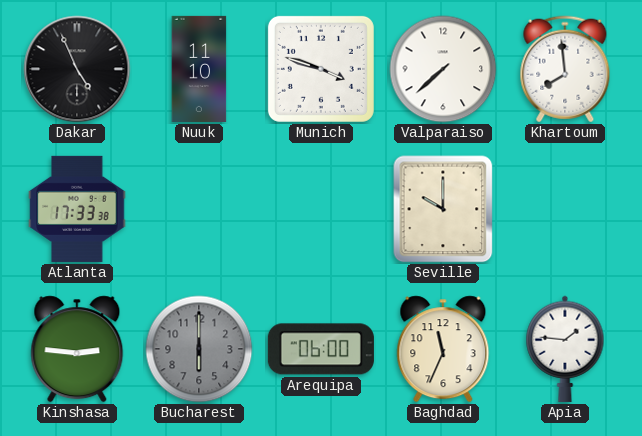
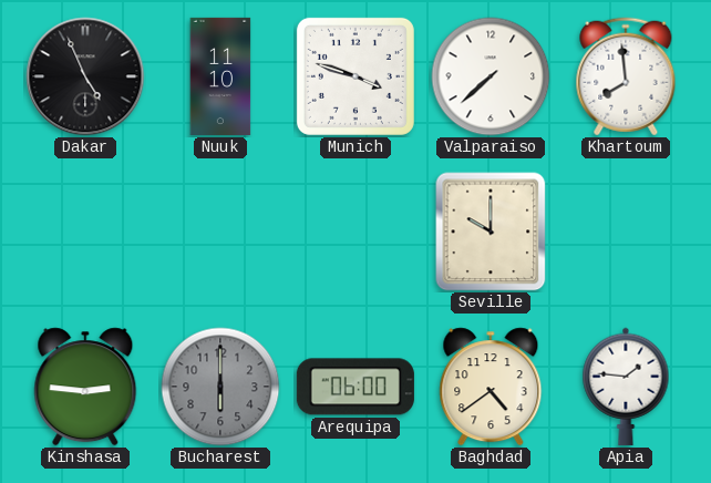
Atlanta: 17:33 -> none
Baghdad: 11:34 -> 4:39
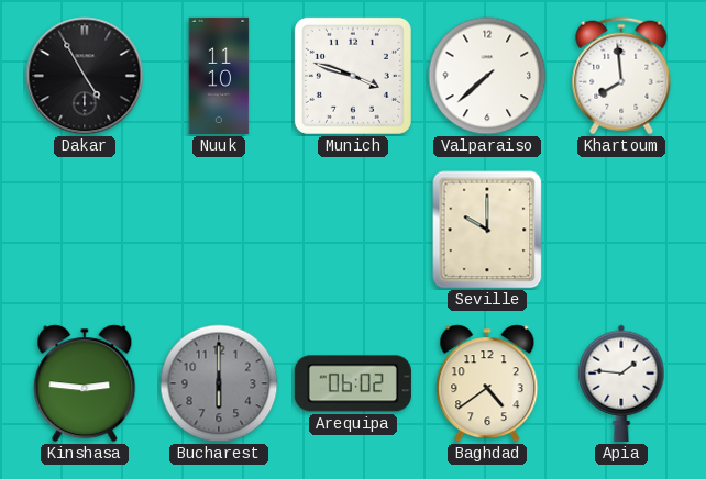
Dakar: 4:56 -> 4:55
Arequipa: 06:00 -> 06:02
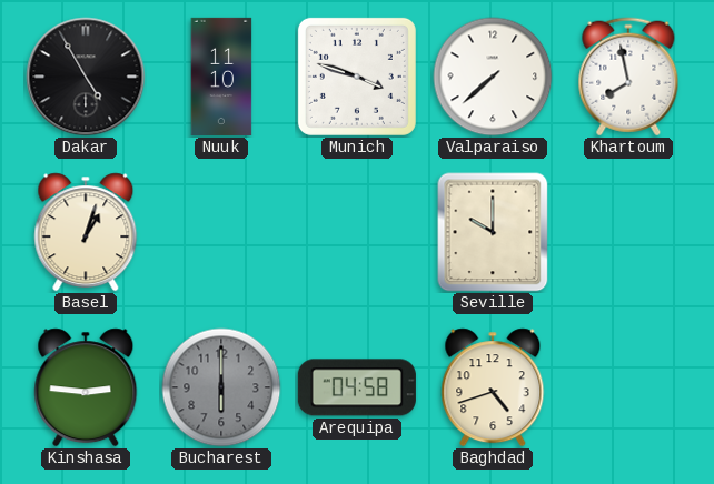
Khartoum: 7:59 -> 7:58
Basel: none -> 1:03
Arequipa: 06:02 -> 04:58
Baghdad: 4:39 -> 4:42
Apia: 1:46 -> none
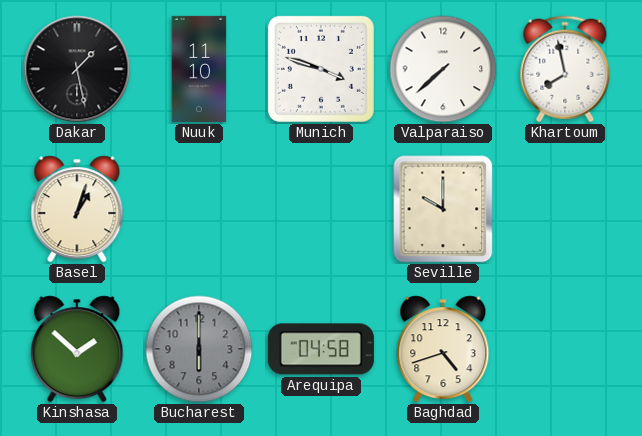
Dakar: 4:55 -> 1:28
Kinshasa: 2:46 -> 1:52
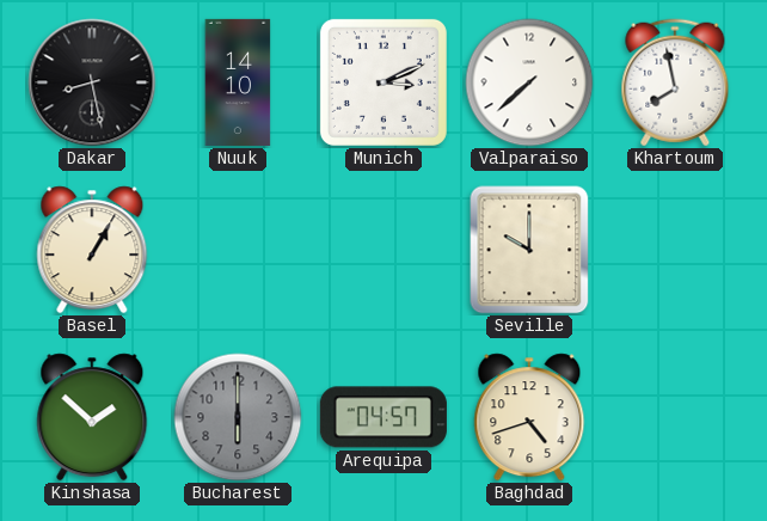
Dakar: 1:28 -> 8:28
Nuuk: 11:10 -> 14:10
Munich: 3:48 -> 3:11
Basel: 1:03 -> 1:05
Arequipa: 04:58 -> 04:57
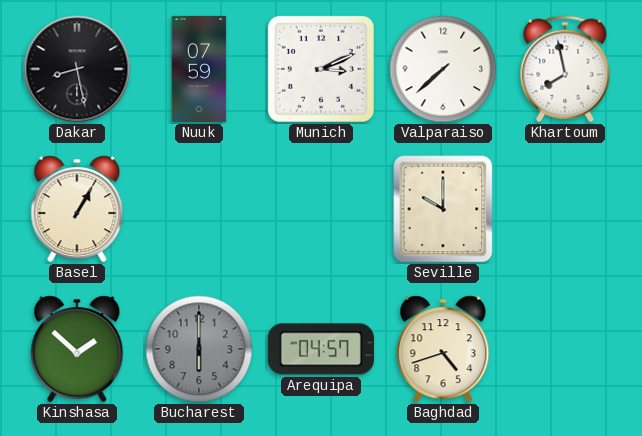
Nuuk: 14:10 -> 07:59
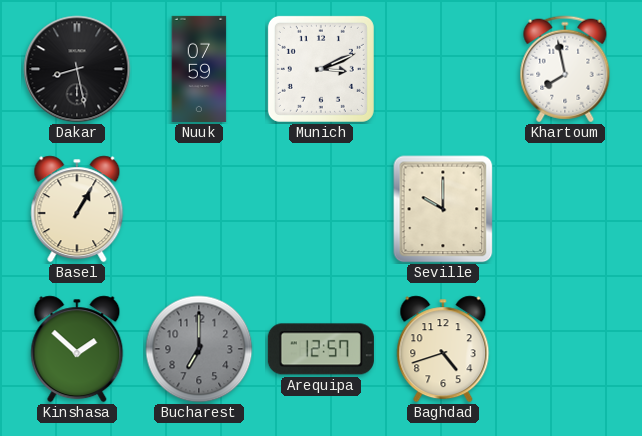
Valparaiso: 7:38 -> none
Bucharest: 6:00 -> 7:00
Arequipa: 04:57 -> 12:57
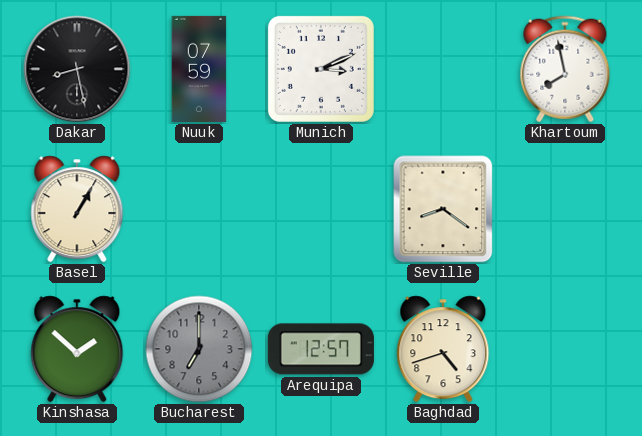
Seville: 10:00 -> 8:21
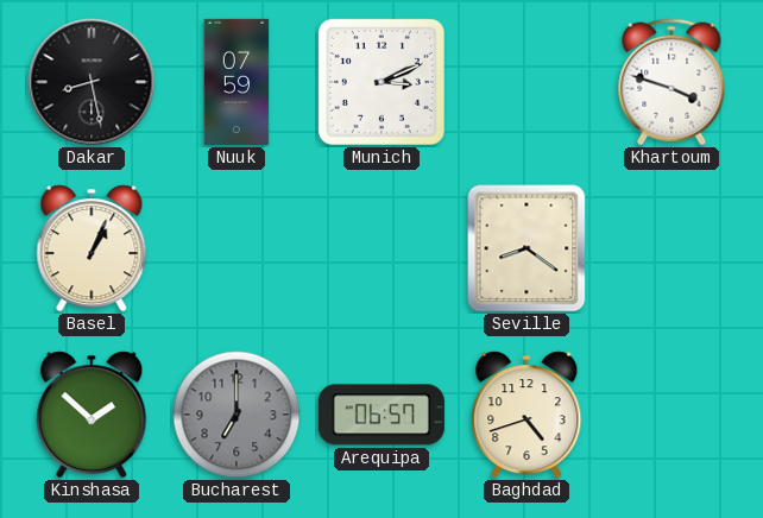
Khartoum: 7:58 -> 3:48
Basel: 1:05 -> 1:04
Arequipa: 12:57 -> 06:57
